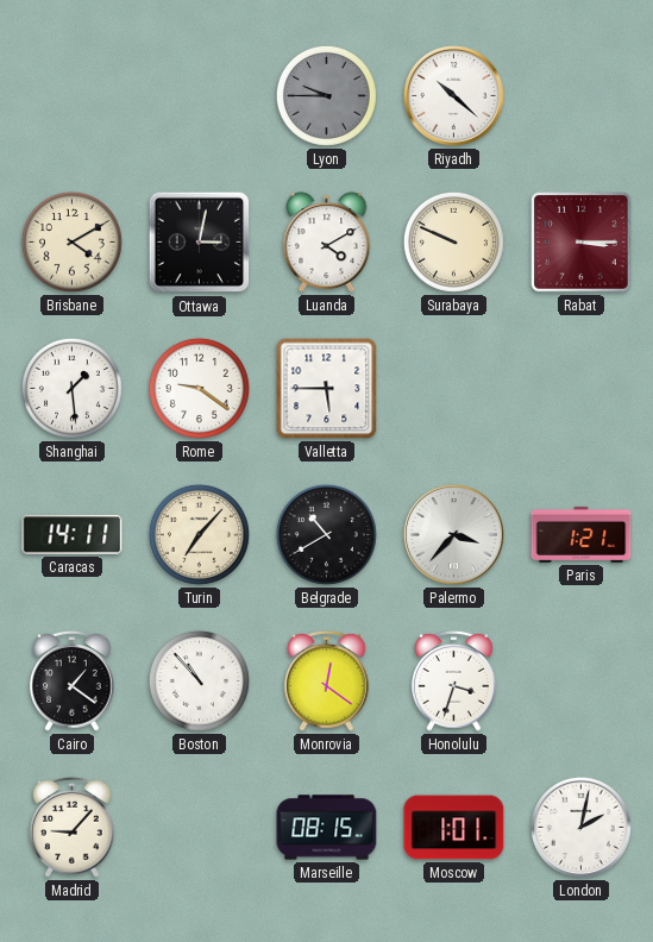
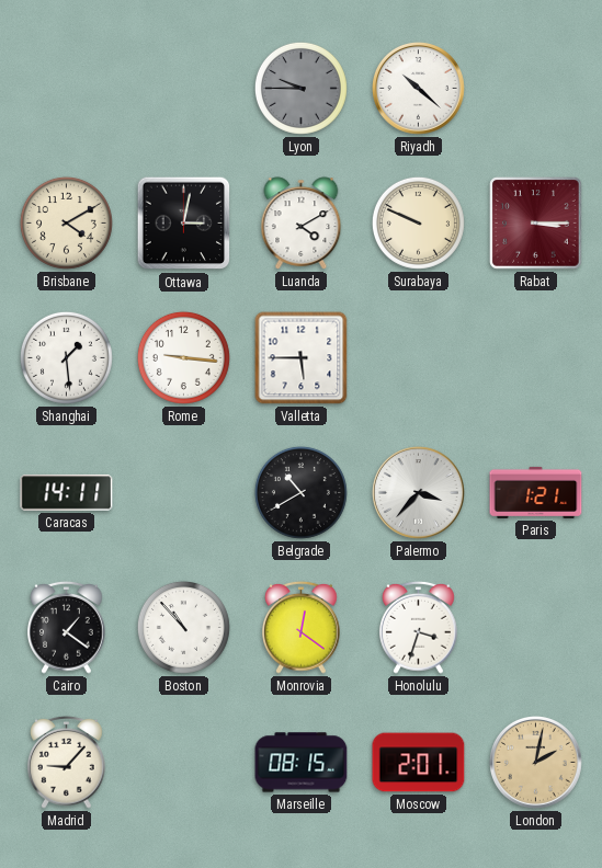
Rome: 9:21 -> 9:16
Turin: 7:07 -> none
Moscow: 1:01 -> 2:01
London dial: white -> champagne
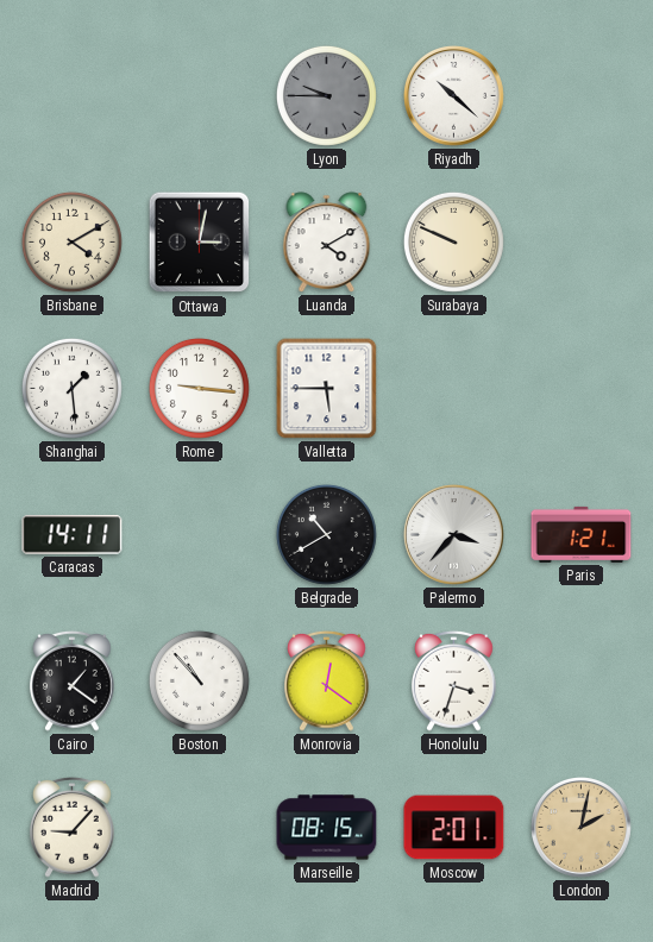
Rabat: 3:15 -> none
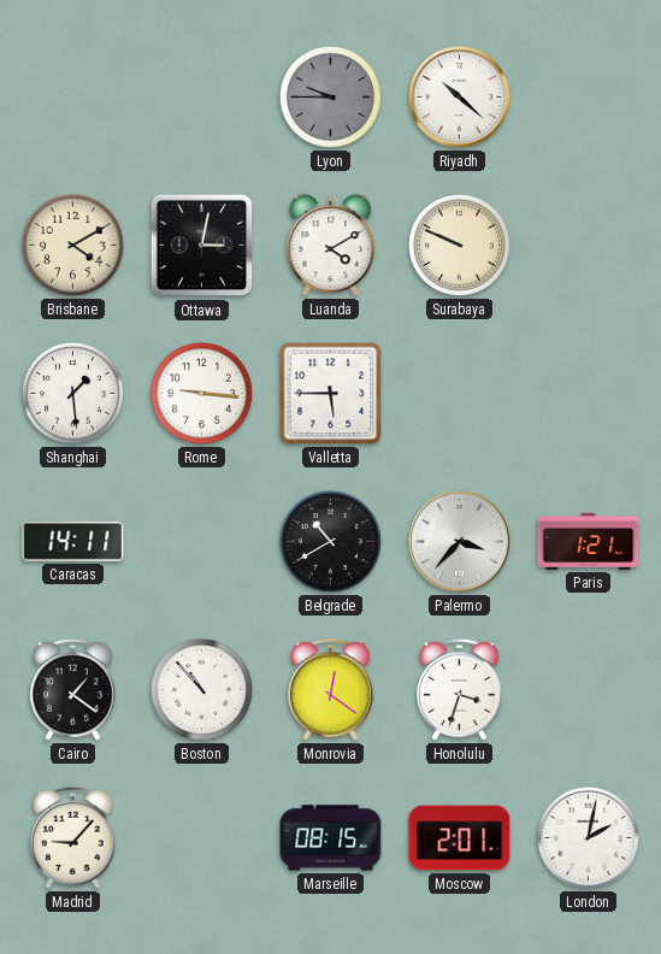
London dial: champagne -> white
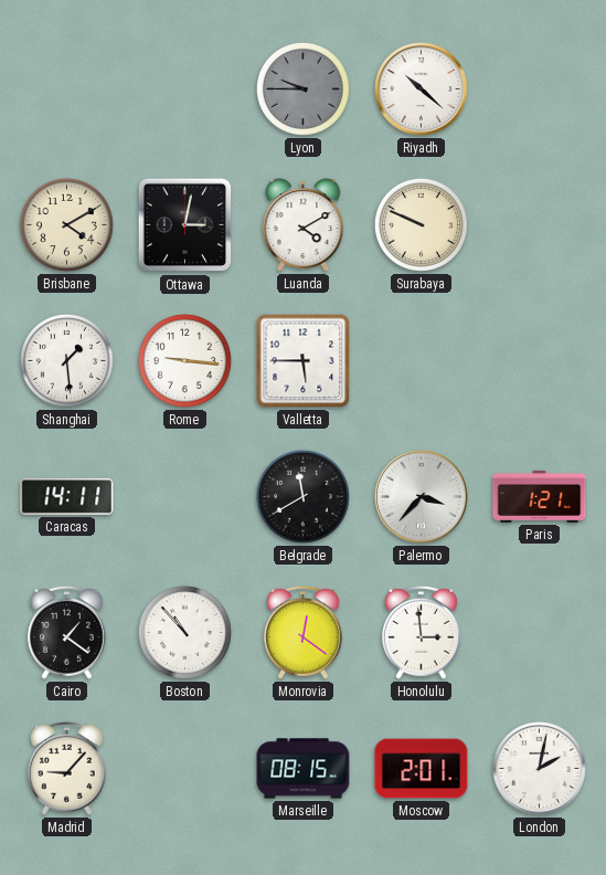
Belgrade: 10:40 -> 11:40
Honolulu: 3:33 -> 2:59
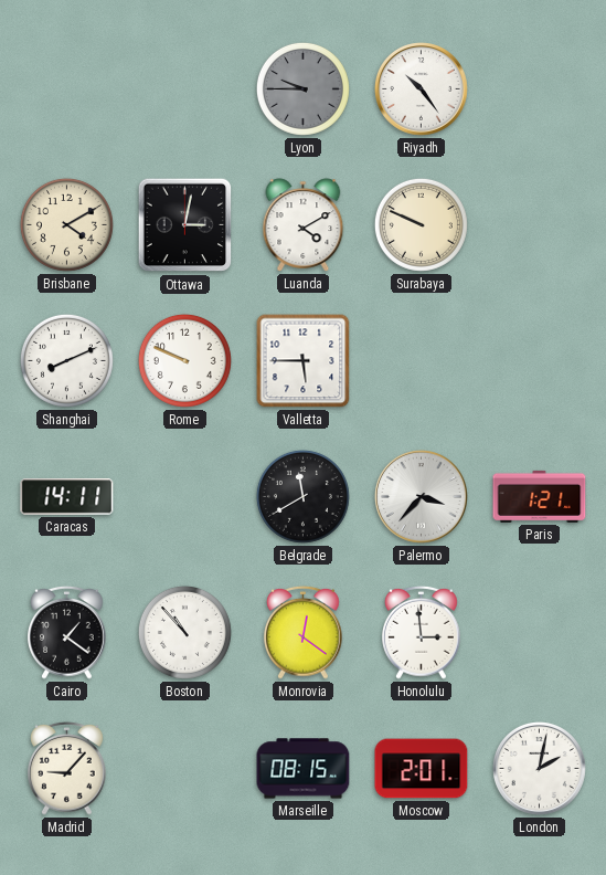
Riyadh: 10:22 -> 10:24
Shanghai: 1:29 -> 8:11
Rome: 9:16 -> 9:49
